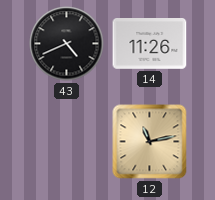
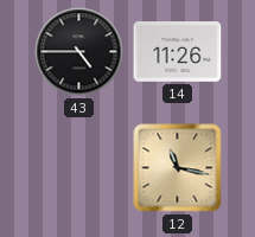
43: 4:41 -> 4:45
12: 11:13 -> 11:17
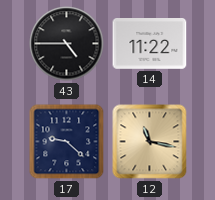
14: 11:26 -> 11:22
17: none -> 9:22
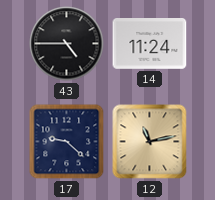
14: 11:22 -> 11:24
12: 11:17 -> 11:13
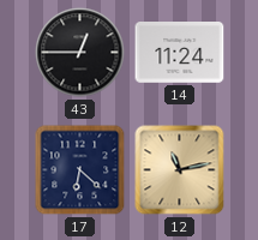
43: 4:45 -> 12:45
17: 9:22 -> 6:22
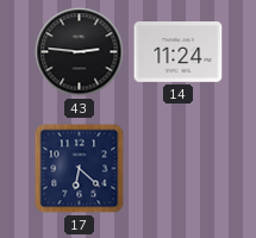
43: 12:45 -> 2:46
12: 11:13 -> none
